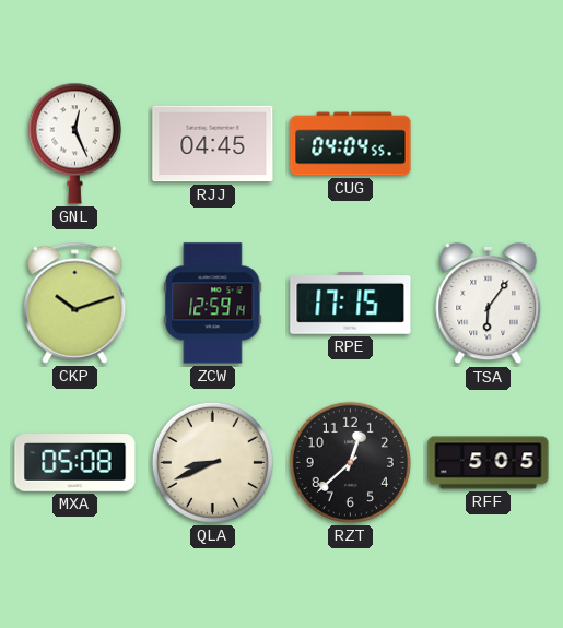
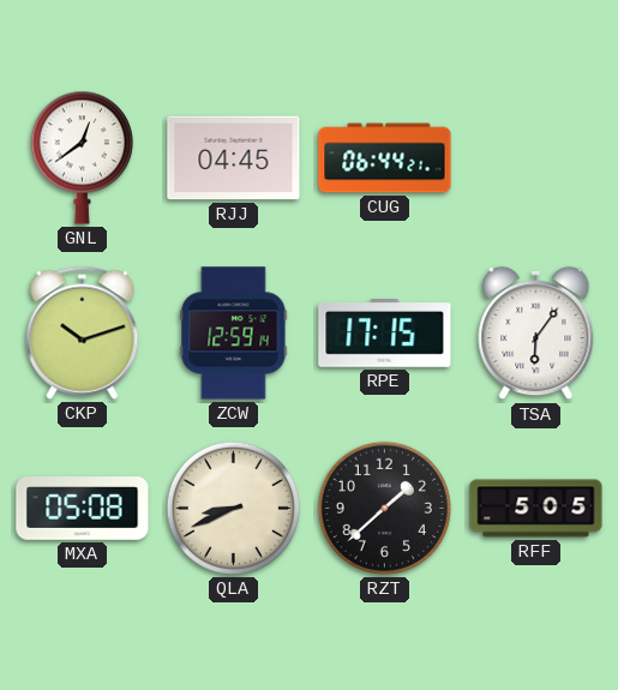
GNL: 12:26 -> 12:39
CUG: 04:04 -> 06:44
RZT: 12:38 -> 1:38
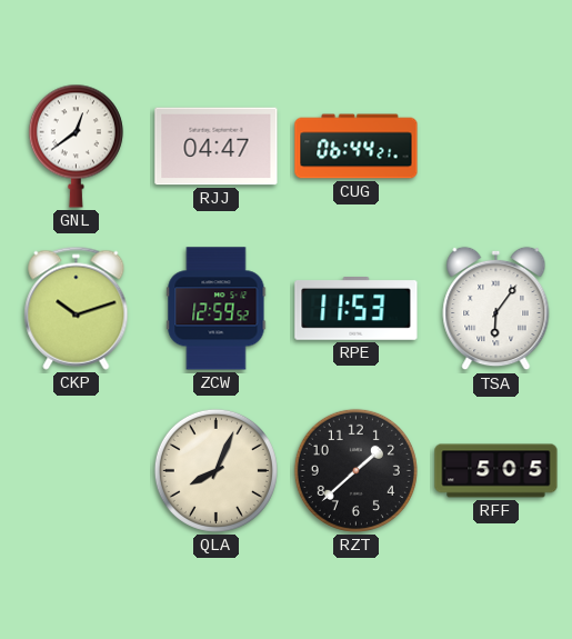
RJJ: 04:45 -> 04:47
ZCW: 12:59:14 -> 12:59:52
RPE: 17:15 -> 11:53
MXA: 05:08 -> none
QLA: 8:41 -> 8:04
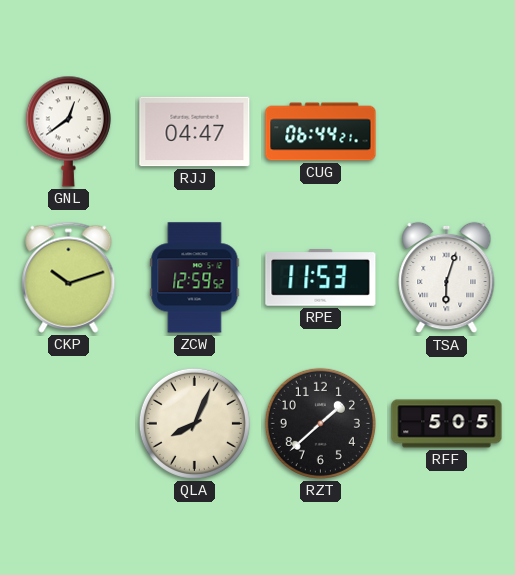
TSA: 6:06 -> 6:03
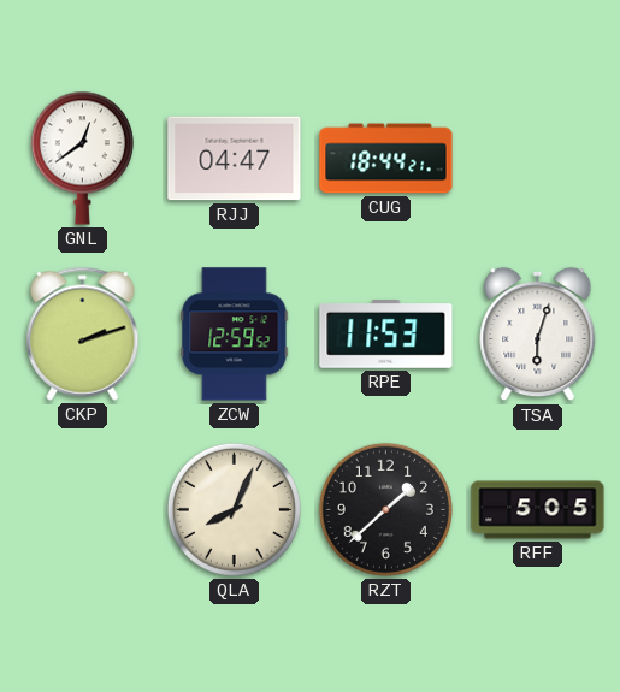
CUG: 06:44 -> 18:44
CKP: 10:12 -> 2:12
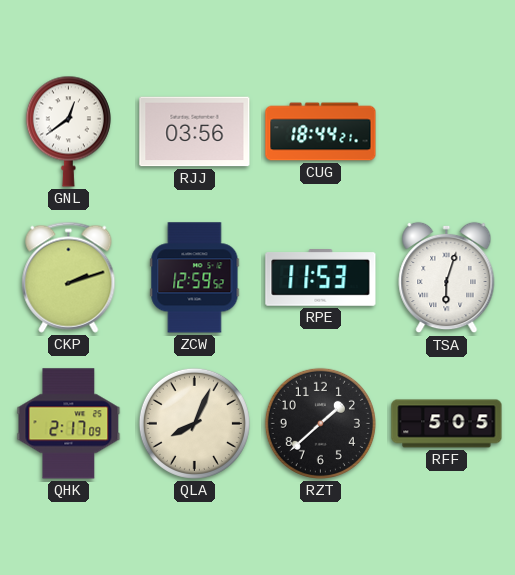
RJJ: 04:47 -> 03:56
QHK: none -> 2:17
